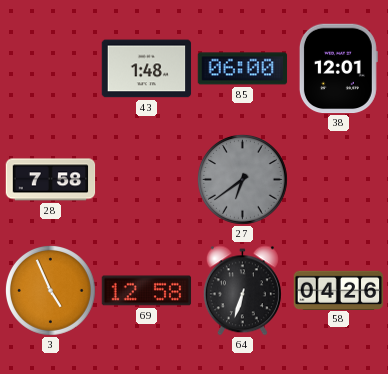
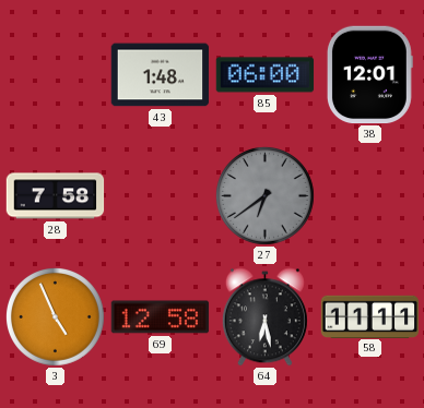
64: 6:33 -> 6:28
58: 04:26 -> 11:11
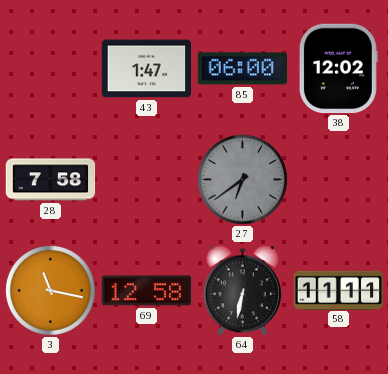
43: 1:48 -> 1:47
38: 12:01 -> 12:02
3: 4:56 -> 11:17
64: 6:28 -> 6:32
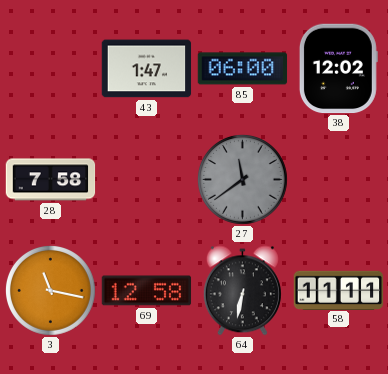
27: 6:39 -> 11:39
